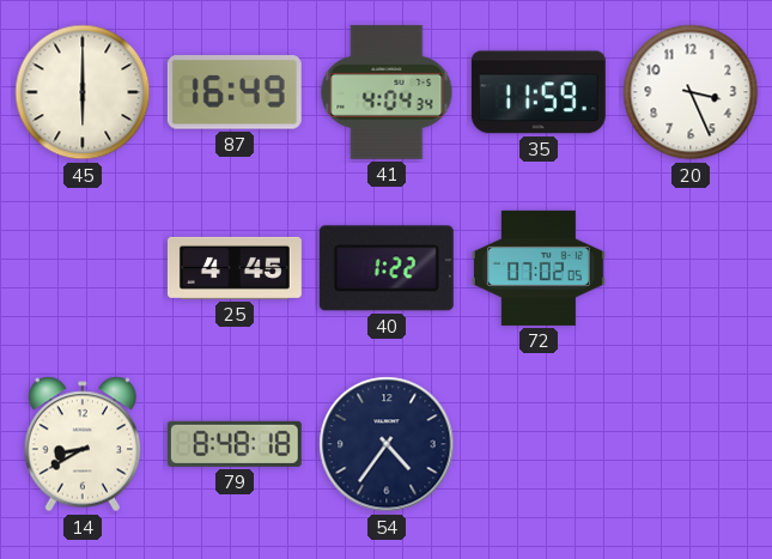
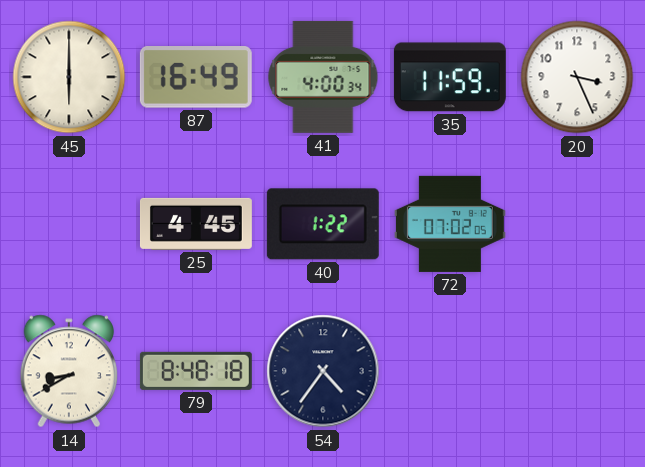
41: 4:04 -> 4:00
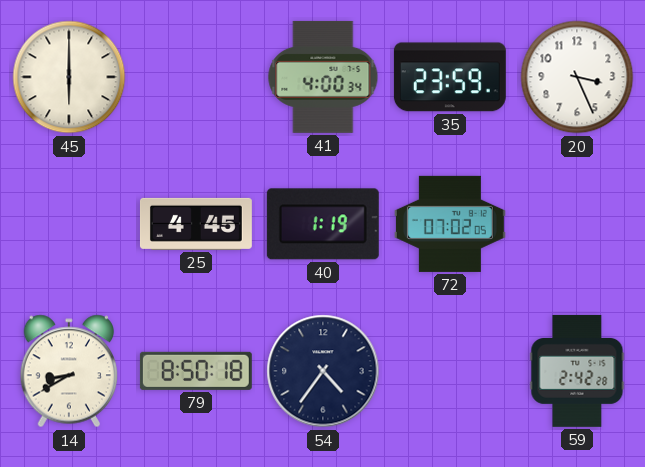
87: 16:49 -> none
35: 11:59 -> 23:59
40: 1:22 -> 1:19
79: 8:48 -> 8:50
59: none -> 2:42
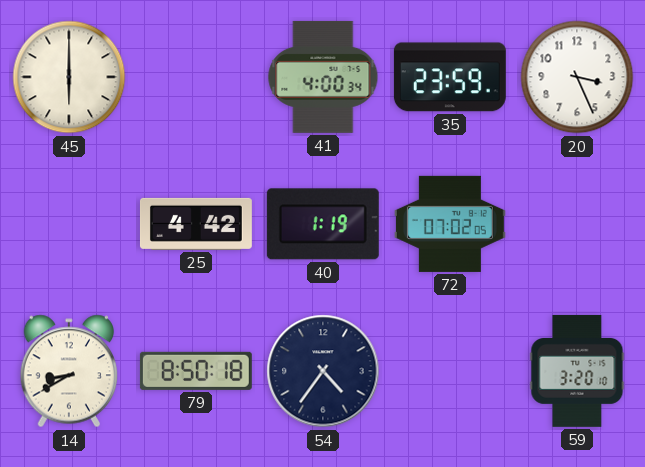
25: 4:45 -> 4:42
59: 2:42 -> 3:20
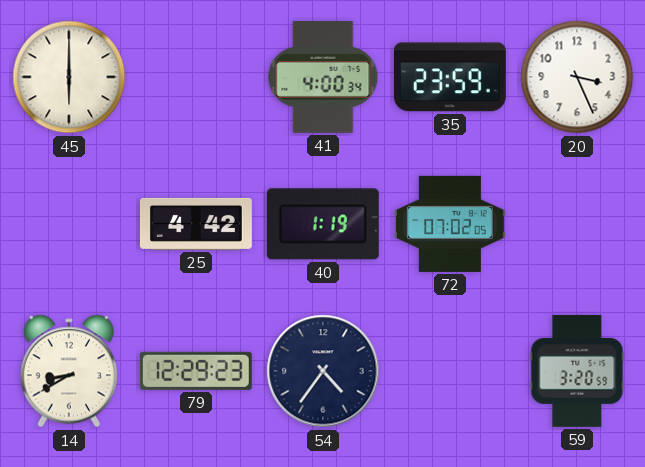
79: 8:50 -> 12:29
59: 3:20:10 -> 3:20:59
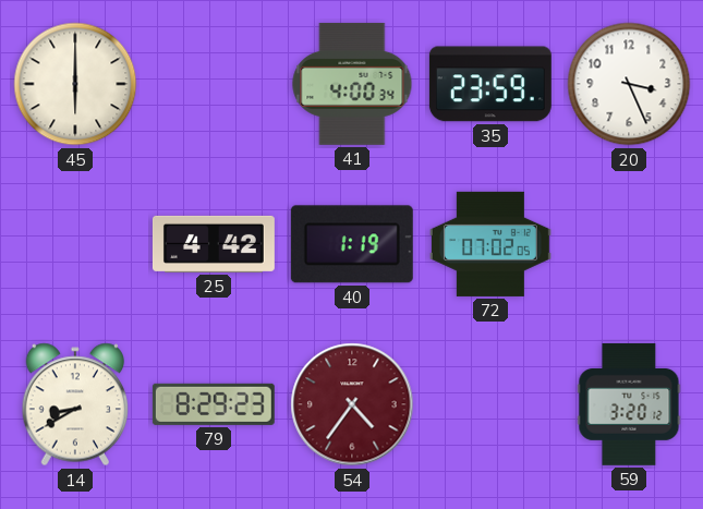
79: 12:29 -> 8:29
54 dial: navy -> burgundy
59: 3:20:59 -> 3:20:12
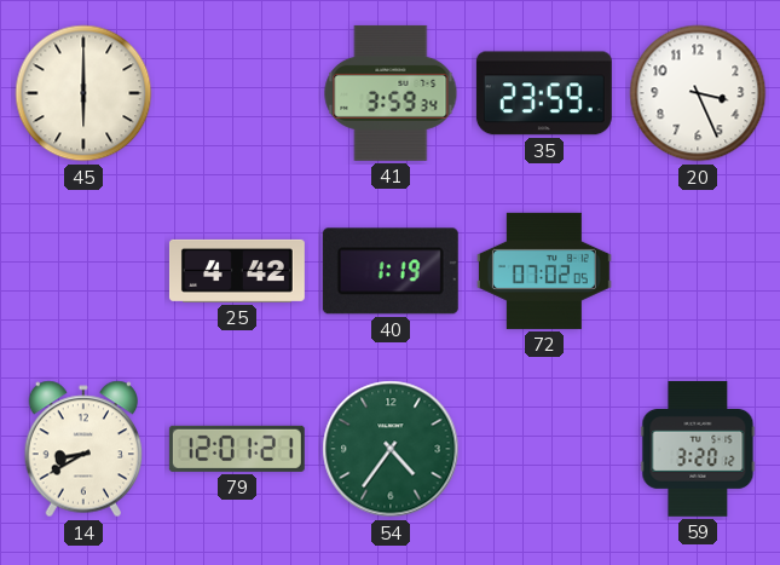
41: 4:00 -> 3:59
79: 8:29 -> 12:01
54 dial: burgundy -> green
